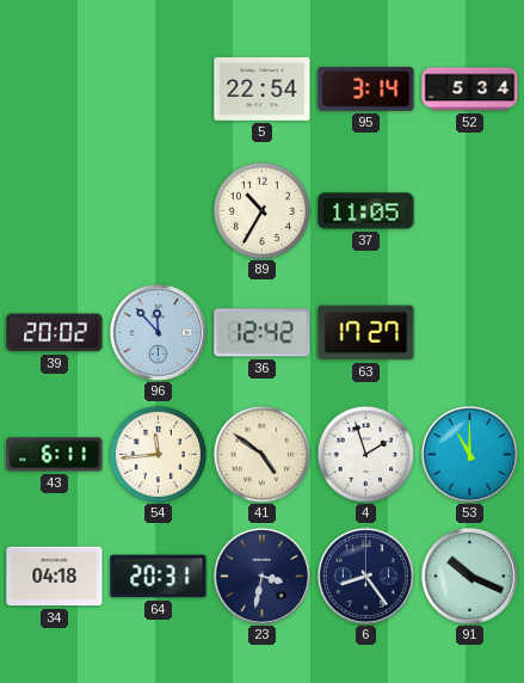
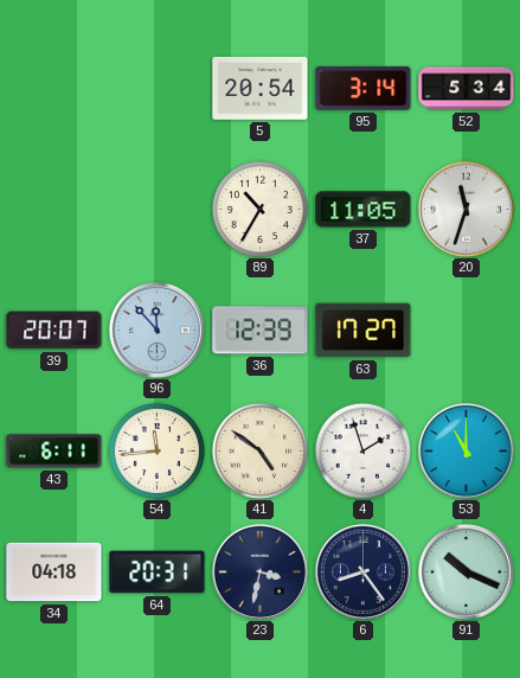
5: 22:54 -> 20:54
20: none -> 11:33
39: 20:02 -> 20:07
36: 12:42 -> 12:39
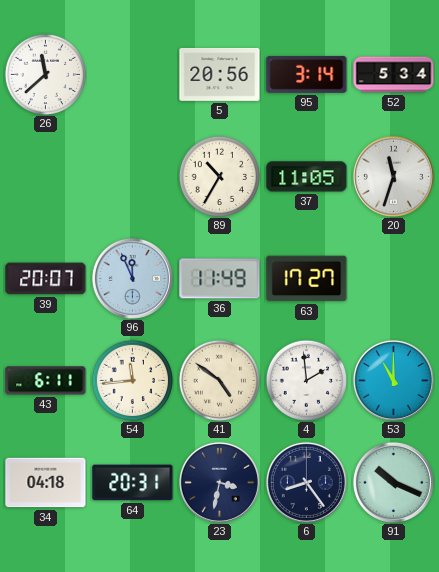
26: none -> 11:38
5: 20:54 -> 20:56
96: 11:53 -> 11:56
36: 12:39 -> 11:49
4: 1:57 -> 1:59
